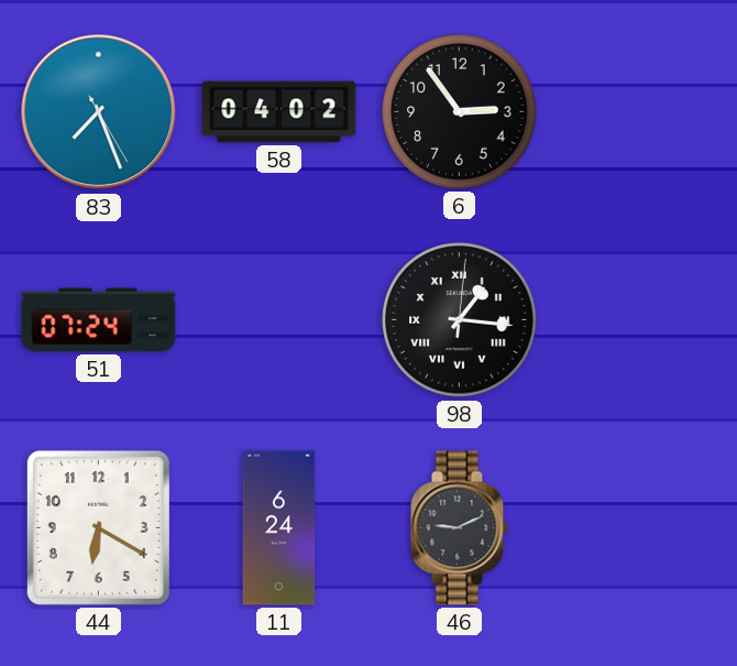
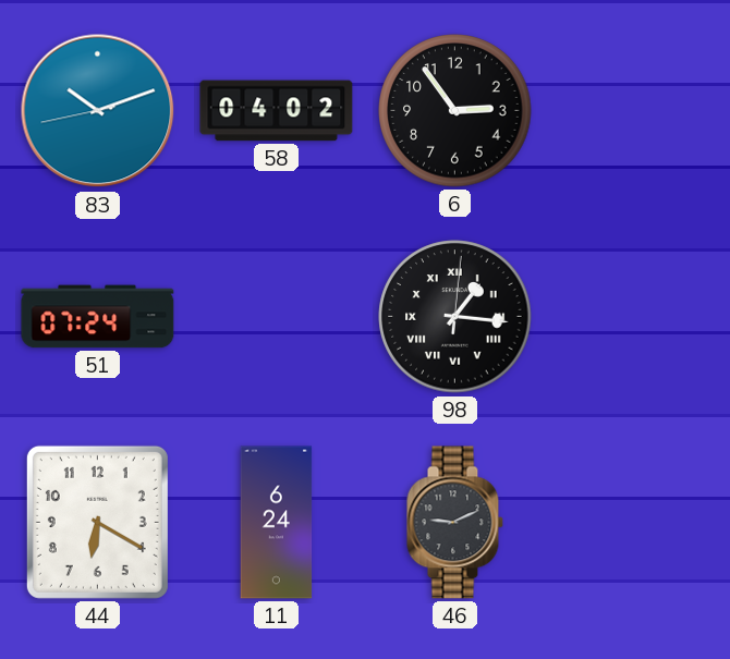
83: 7:26 -> 10:11
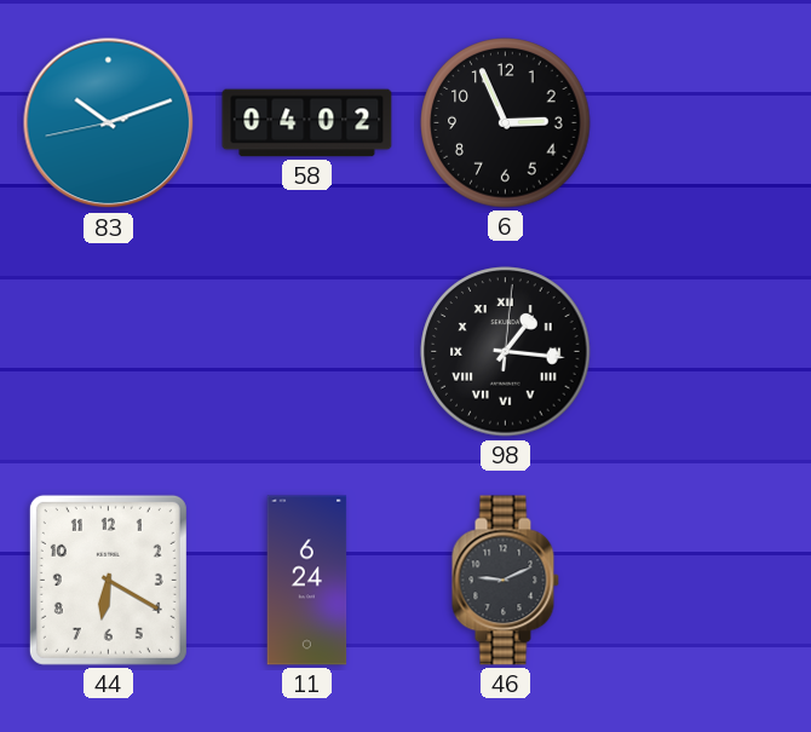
6: 2:54 -> 2:56
51: 07:24 -> none
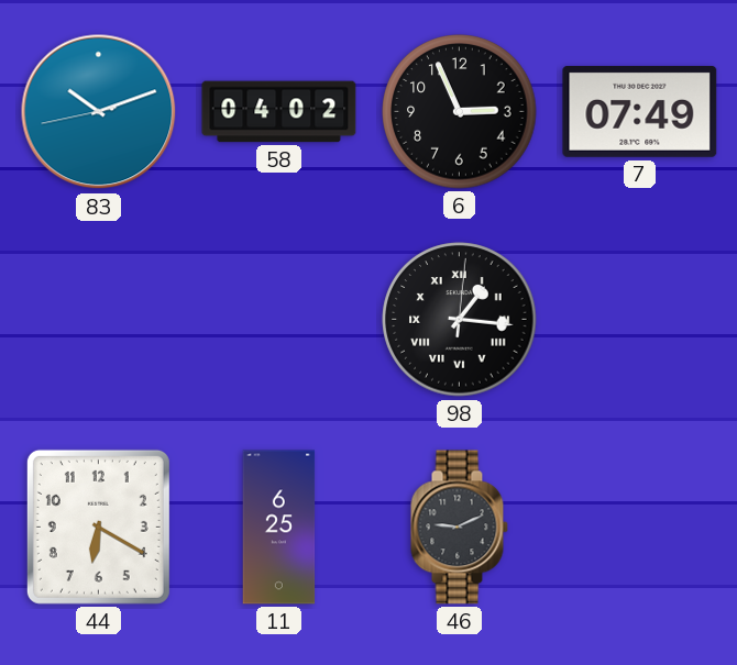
7: none -> 07:49
11: 6:24 -> 6:25
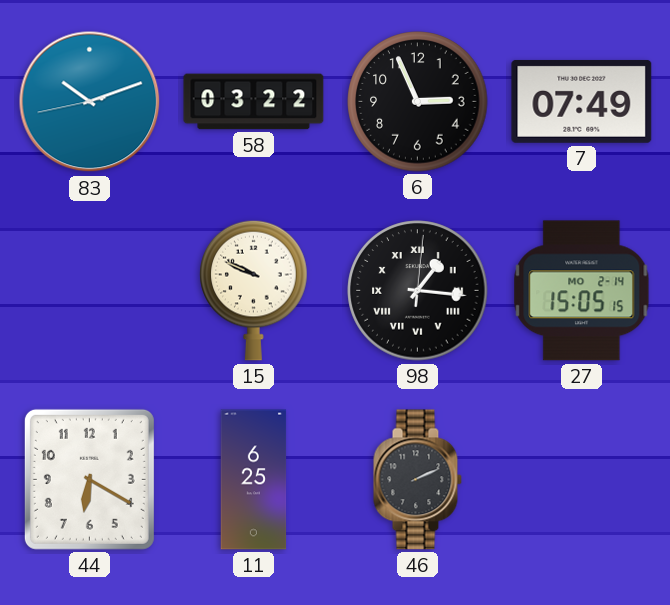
58: 04:02 -> 03:22
15: none -> 9:49
27: none -> 15:05
46: 9:11 -> 2:11
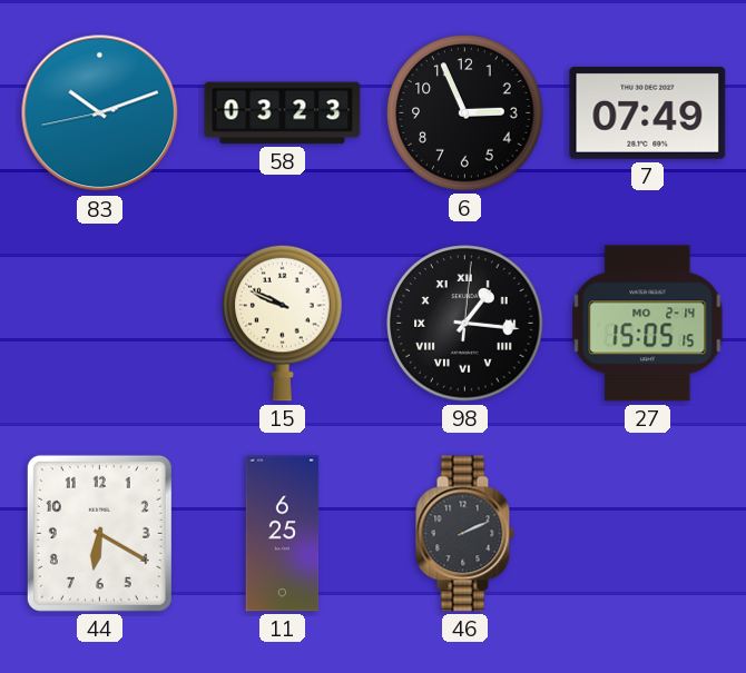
58: 03:22 -> 03:23
